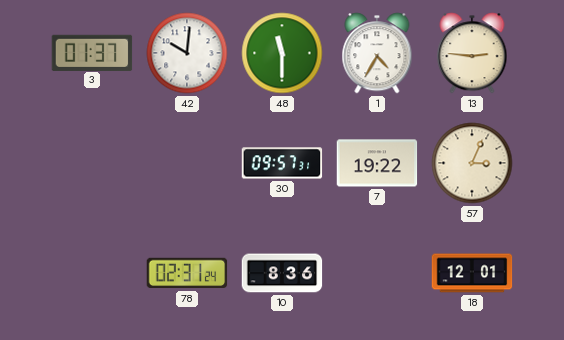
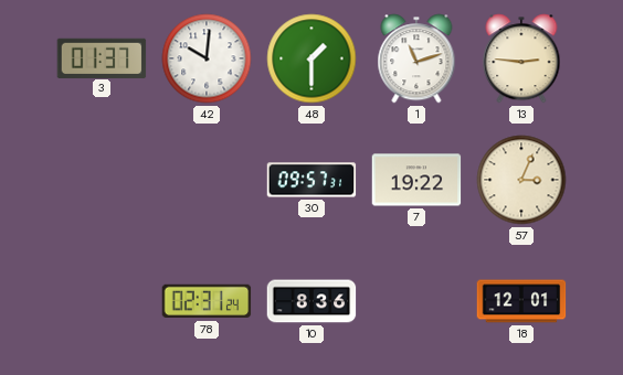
48: 11:30 -> 1:30
1: 4:35 -> 11:12
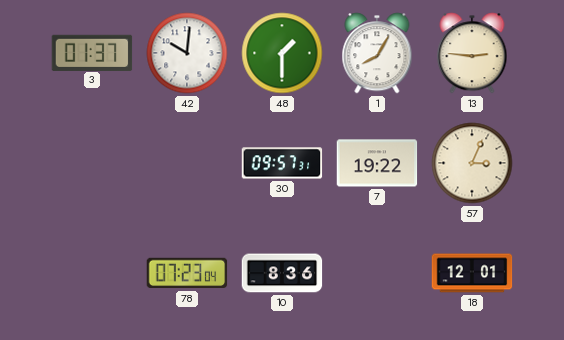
1: 11:12 -> 8:05
78: 02:31 -> 07:23
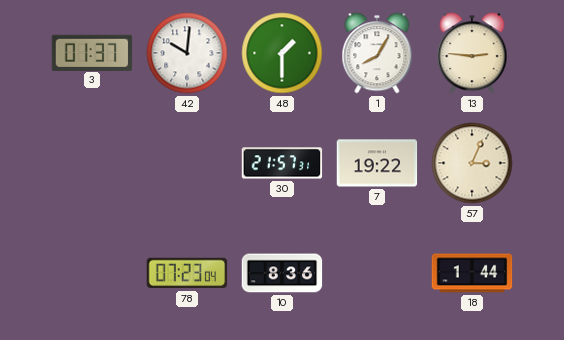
30: 09:57 -> 21:57
18: 12:01 -> 1:44
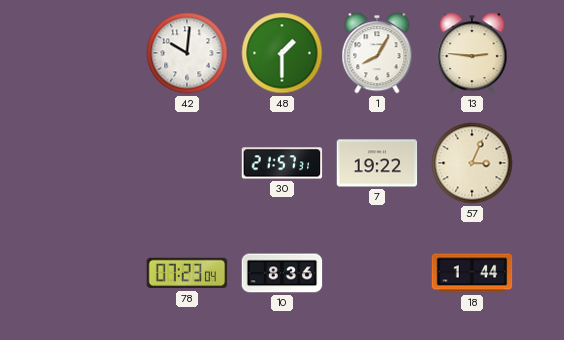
3: 01:37 -> none
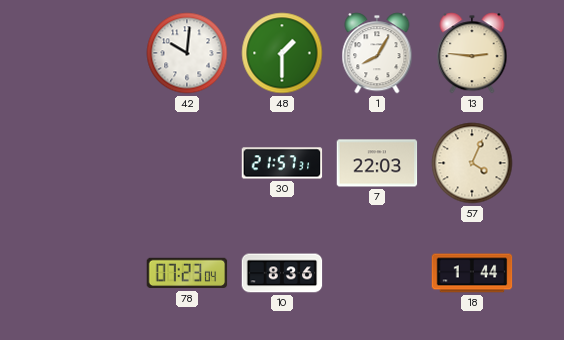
7: 19:22 -> 22:03
57: 3:04 -> 4:04
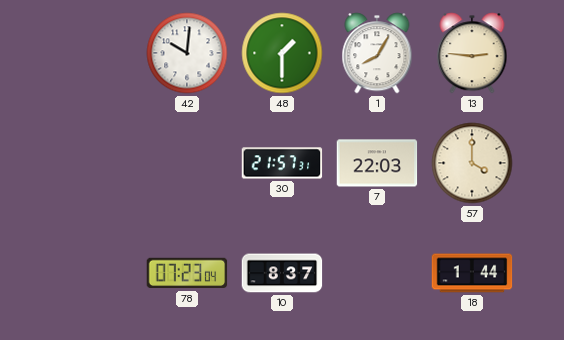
57: 4:04 -> 4:00
10: 8:36 -> 8:37
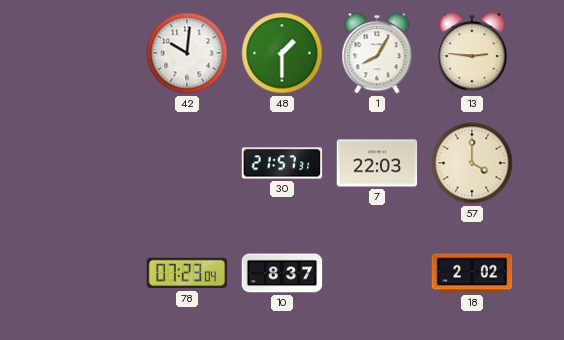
18: 1:44 -> 2:02
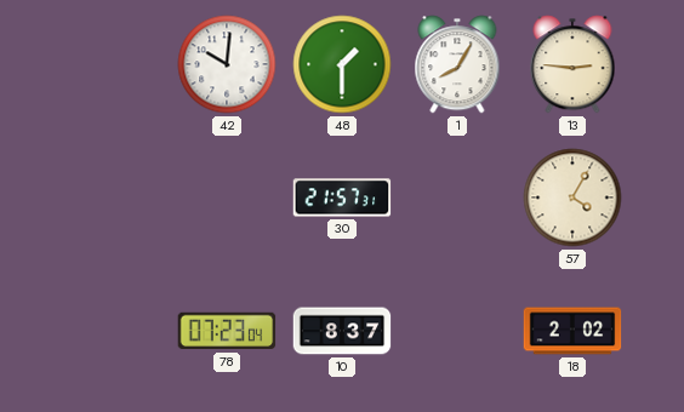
7: 22:03 -> none
57: 4:00 -> 4:05
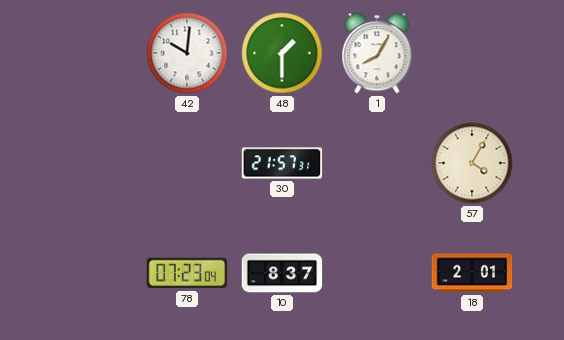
13: 2:46 -> none
18: 2:02 -> 2:01
